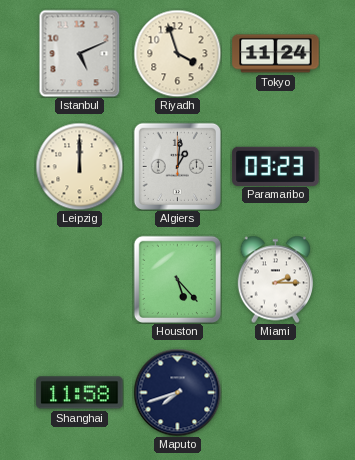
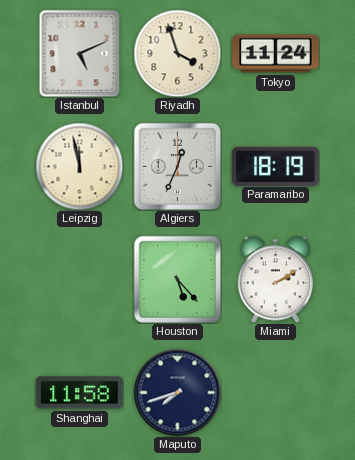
Leipzig: 12:00 -> 11:58
Algiers: 1:01 -> 12:34
Paramaribo: 03:23 -> 18:19
Miami: 2:15 -> 2:10
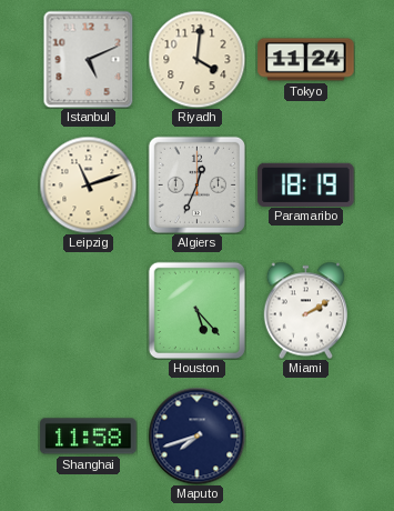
Riyadh: 3:57 -> 4:01
Leipzig: 11:58 -> 11:12
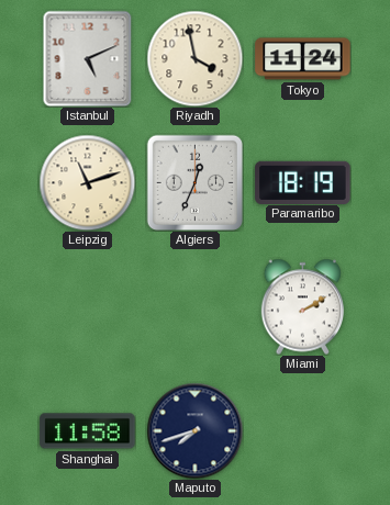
Riyadh: 4:01 -> 3:58
Houston: 5:23 -> none
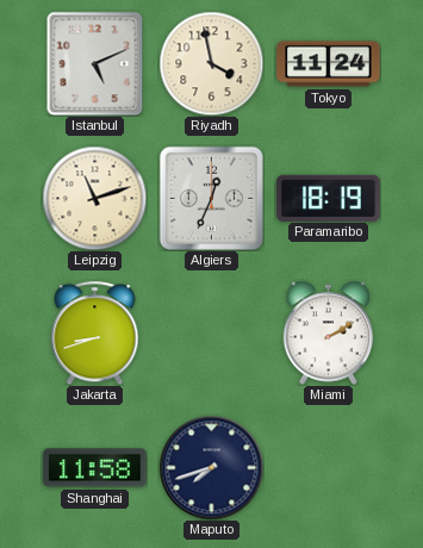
Jakarta: none -> 8:42
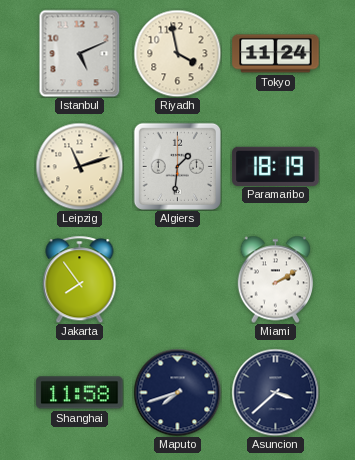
Algiers: 12:34 -> 1:31
Jakarta: 8:42 -> 7:54
Asuncion: none -> 3:38
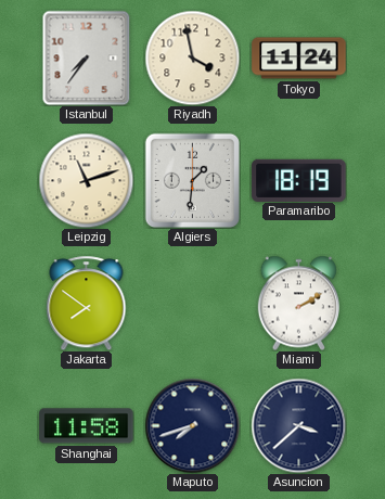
Istanbul: 5:11 -> 7:36
Jakarta: 7:54 -> 7:51
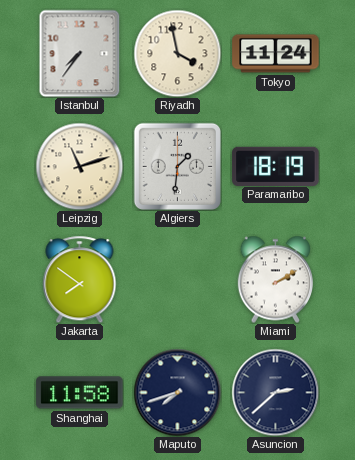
Asuncion: 3:38 -> 2:38
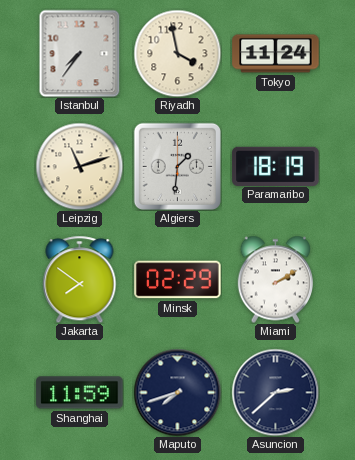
Minsk: none -> 02:29
Shanghai: 11:58 -> 11:59
